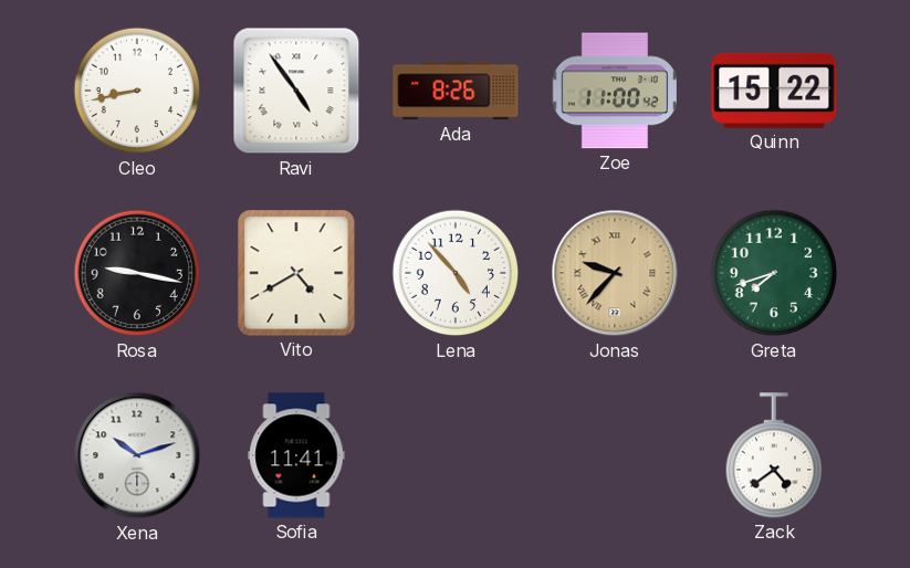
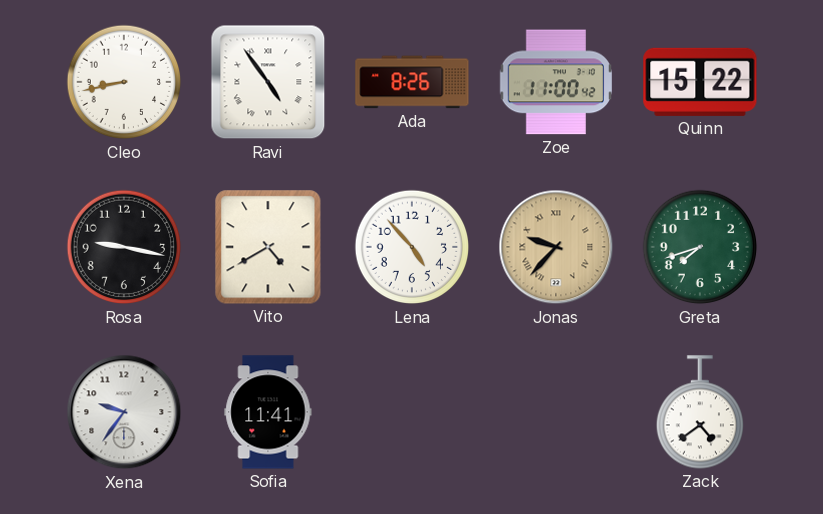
Xena: 10:12 -> 9:36
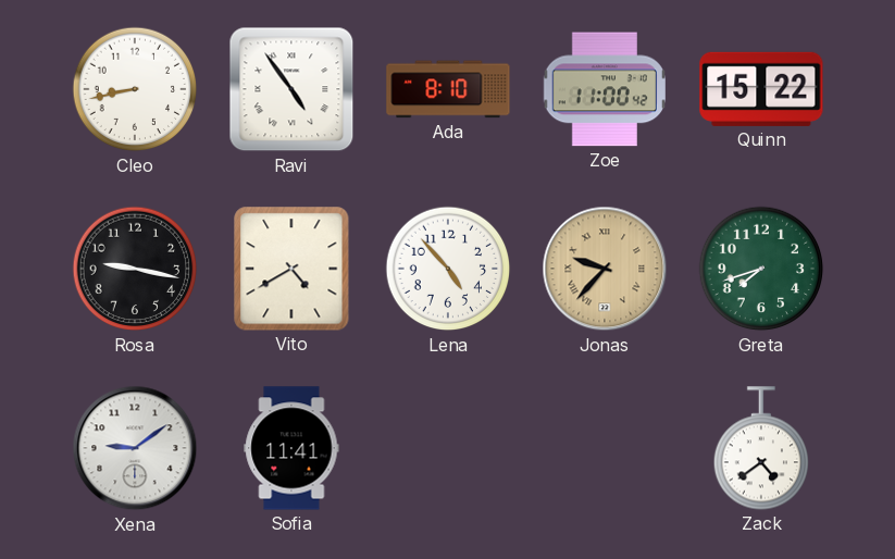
Ada: 8:26 -> 8:10
Xena: 9:36 -> 9:09
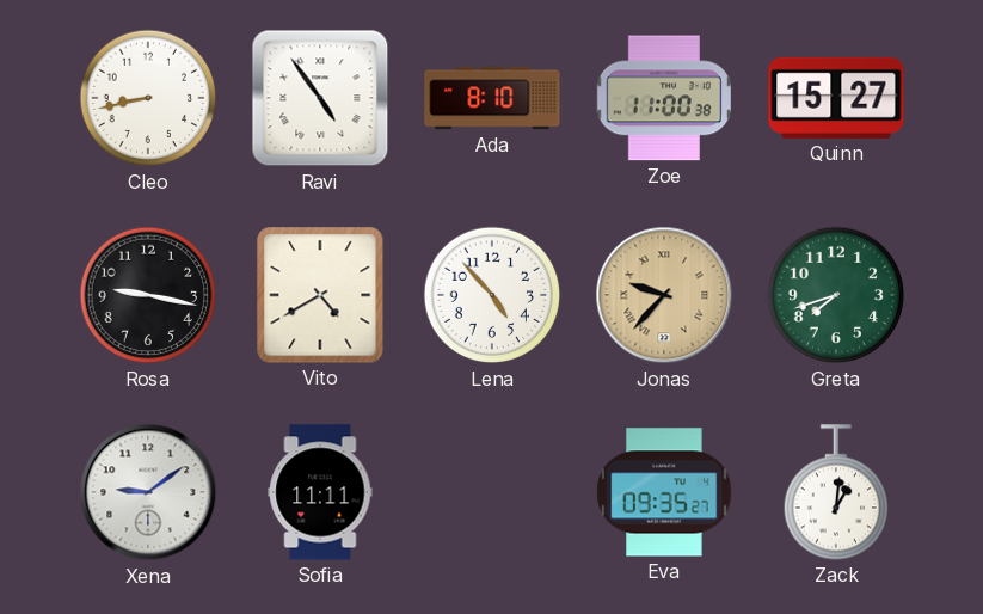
Zoe: 11:00:42 -> 11:00:38
Quinn: 15:22 -> 15:27
Sofia: 11:41 -> 11:11
Eva: none -> 09:35
Zack: 4:39 -> 1:01
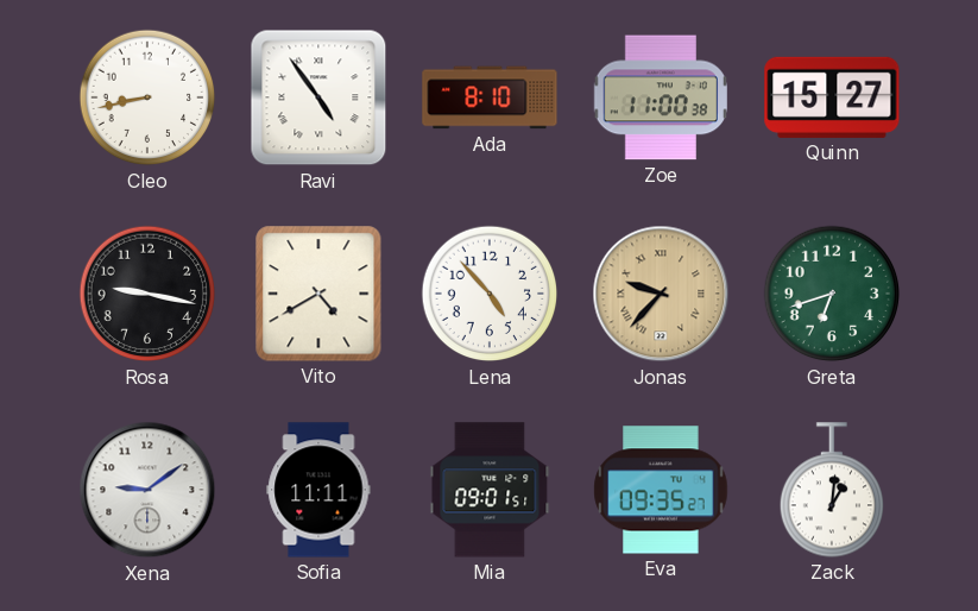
Greta: 7:42 -> 6:42
Mia: none -> 09:01
